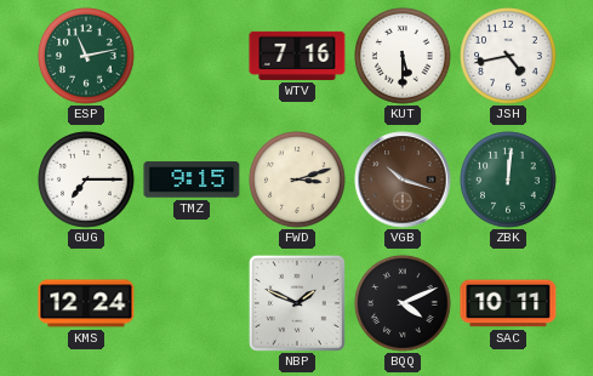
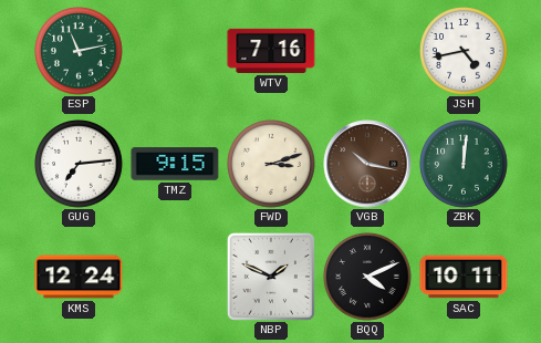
KUT: 5:30 -> none
GUG: 7:15 -> 7:14
VGB: 10:18 -> 10:17
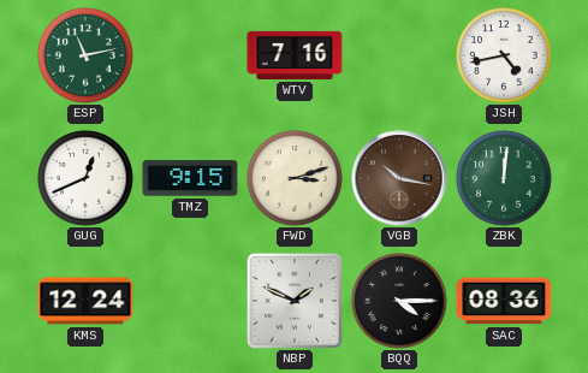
GUG: 7:14 -> 12:41
BQQ: 4:11 -> 4:15
SAC: 10:11 -> 08:36
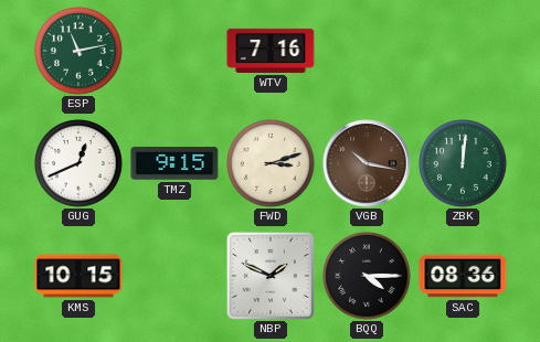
JSH: 4:43 -> none
KMS: 12:24 -> 10:15
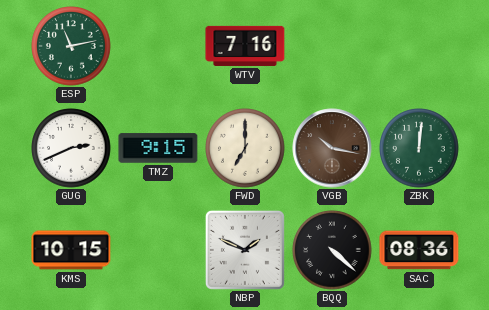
GUG: 12:41 -> 2:41
FWD: 3:12 -> 7:00
BQQ: 4:15 -> 4:22
